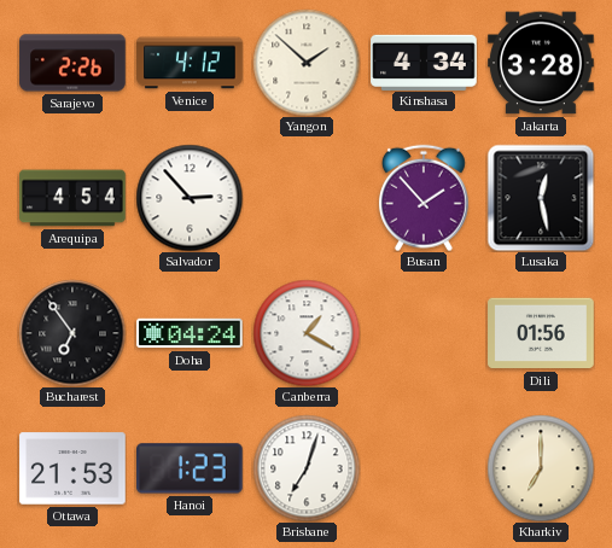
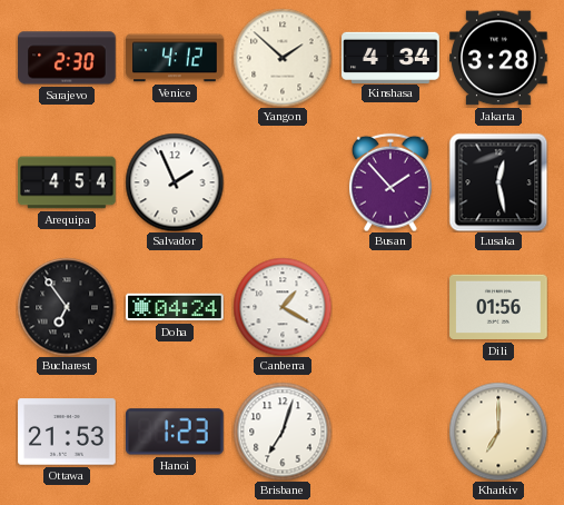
Sarajevo: 2:26 -> 2:30
Salvador: 2:53 -> 1:56
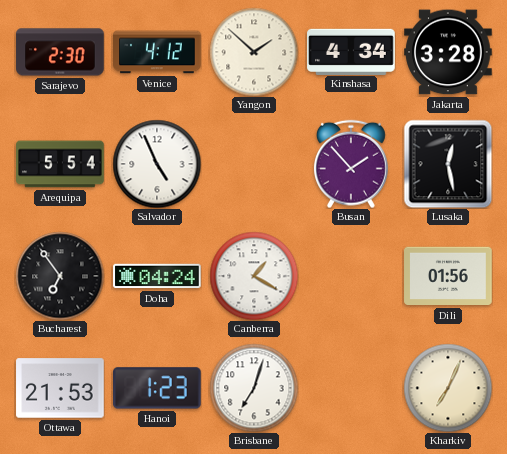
Arequipa: 4:54 -> 5:54
Salvador: 1:56 -> 4:56
Kharkiv: 7:00 -> 7:04
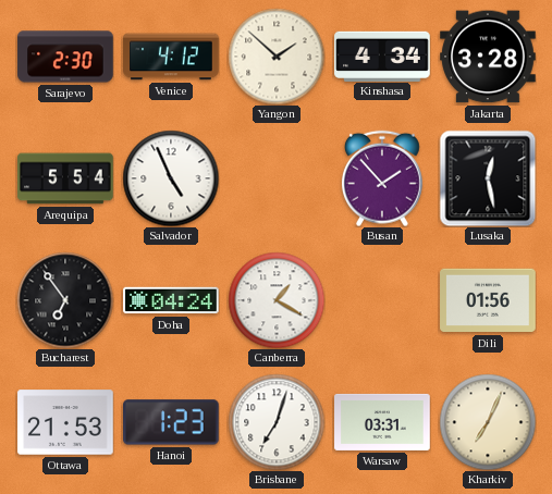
Warsaw: none -> 03:31
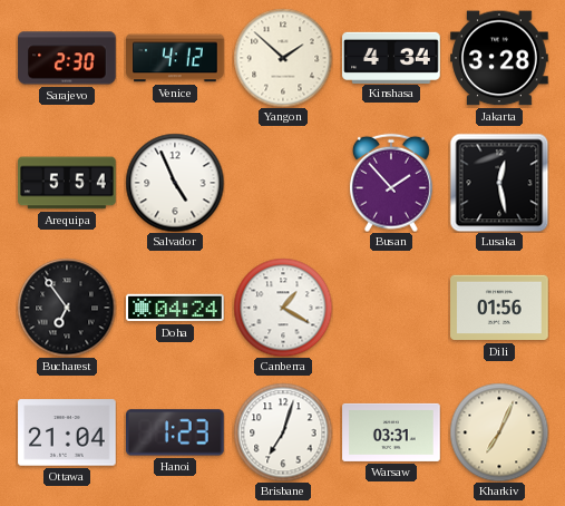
Ottawa: 21:53 -> 21:04
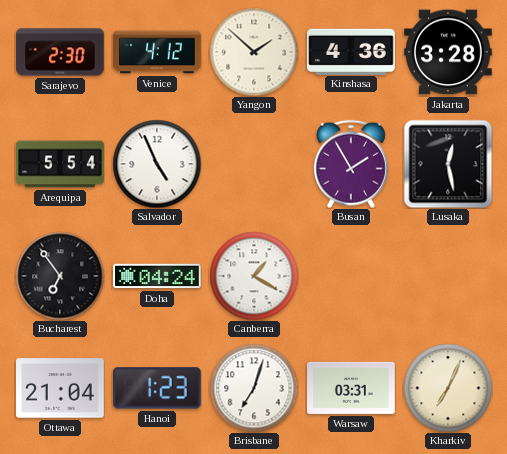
Kinshasa: 4:34 -> 4:36
Busan: 1:53 -> 1:55
Dili: 01:56 -> none
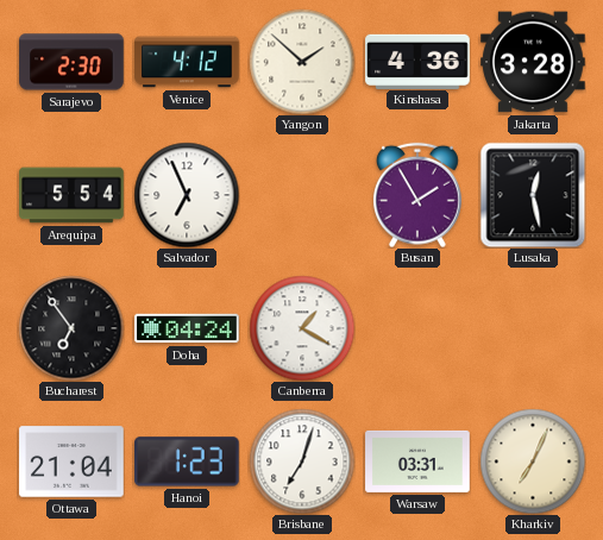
Salvador: 4:56 -> 6:56
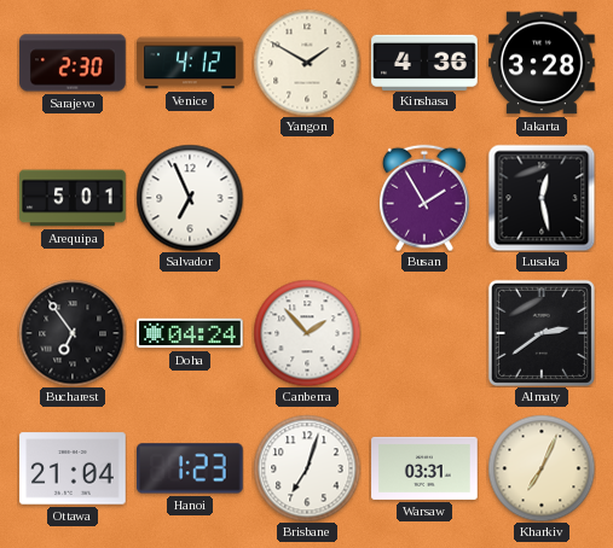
Yangon: 1:52 -> 1:50
Arequipa: 5:54 -> 5:01
Canberra: 1:20 -> 1:53
Almaty: none -> 2:39
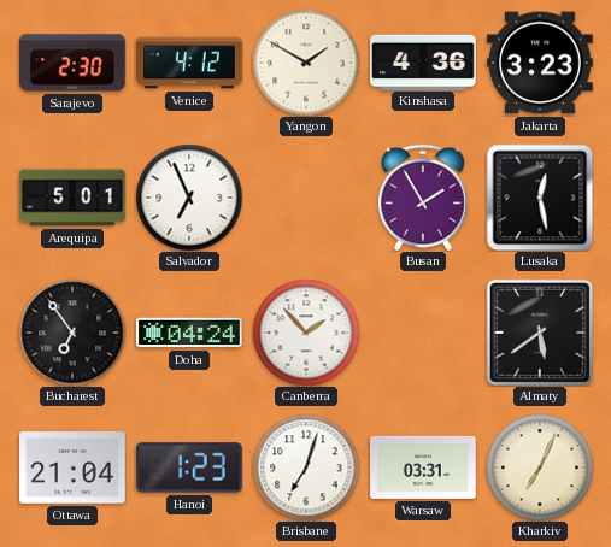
Jakarta: 3:28 -> 3:23
Almaty: 2:39 -> 5:39
